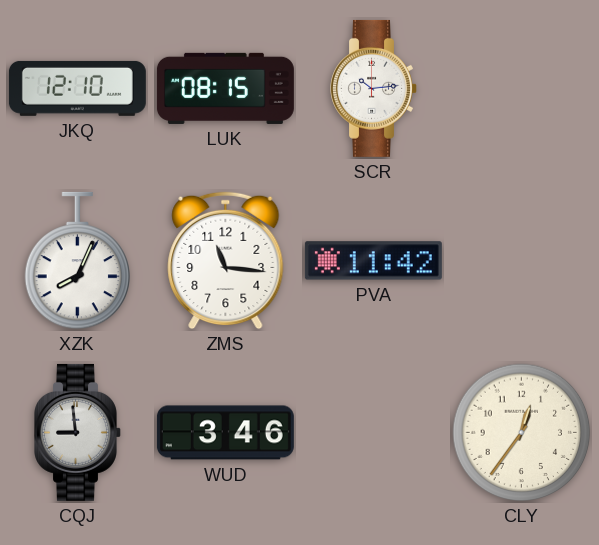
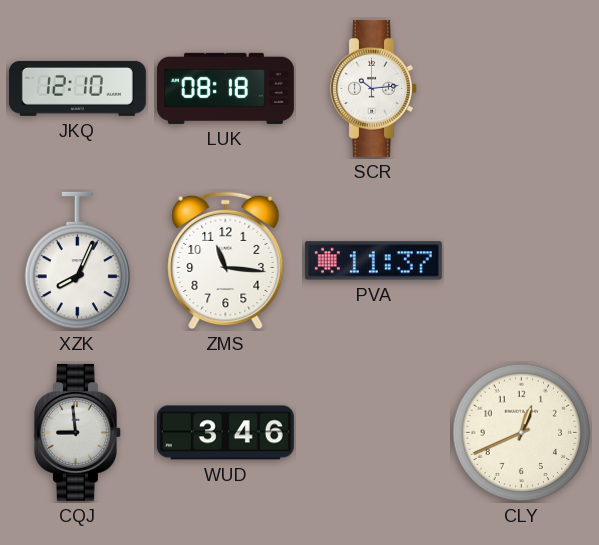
LUK: 08:15 -> 08:18
PVA: 11:42 -> 11:37
CLY: 12:36 -> 12:41
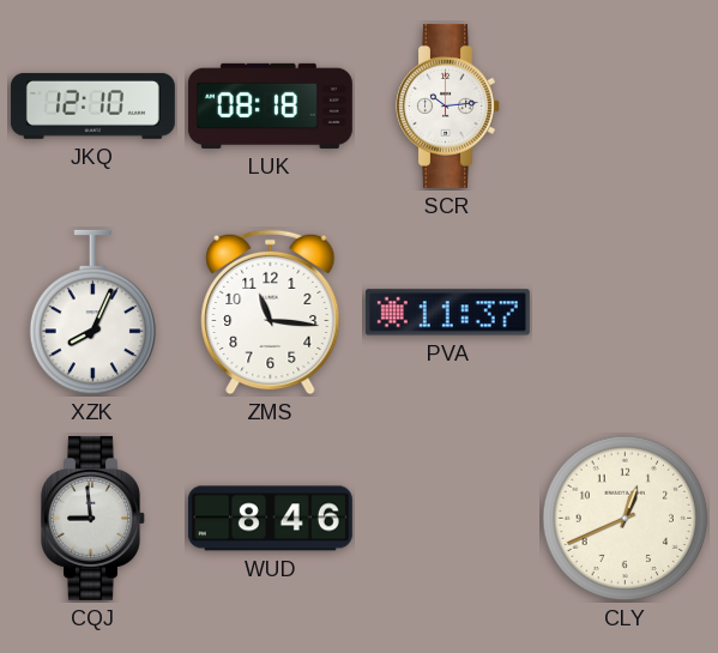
WUD: 3:46 -> 8:46
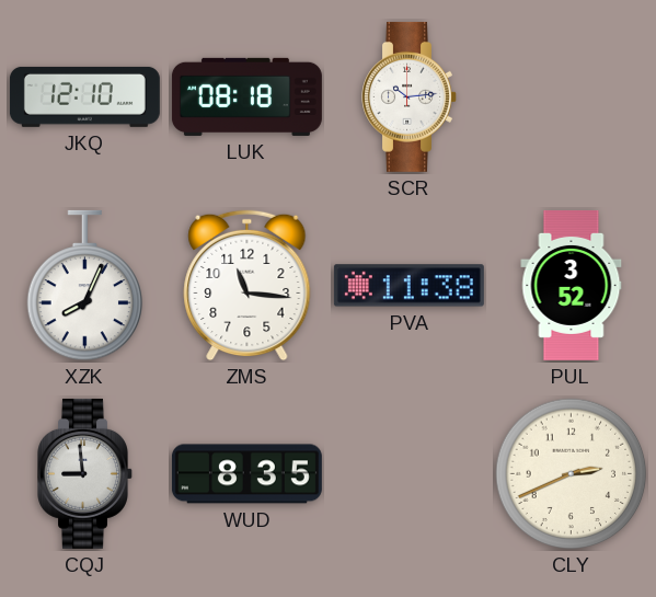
PVA: 11:37 -> 11:38
PUL: none -> 3:52
WUD: 8:46 -> 8:35
CLY: 12:41 -> 2:41
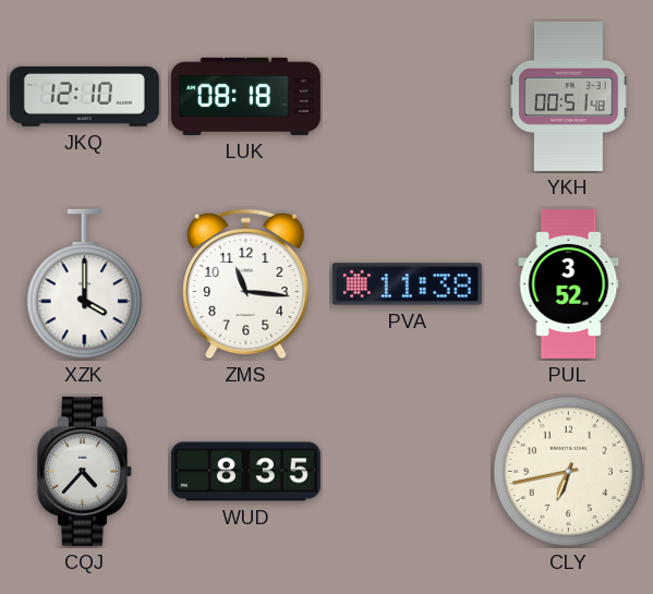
SCR: 10:14 -> none
YKH: none -> 00:51
XZK: 8:04 -> 4:00
CQJ: 8:59 -> 4:37
CLY: 2:41 -> 6:43
